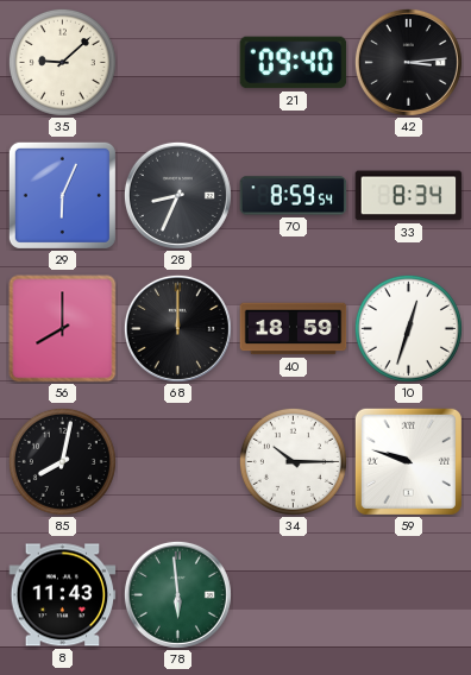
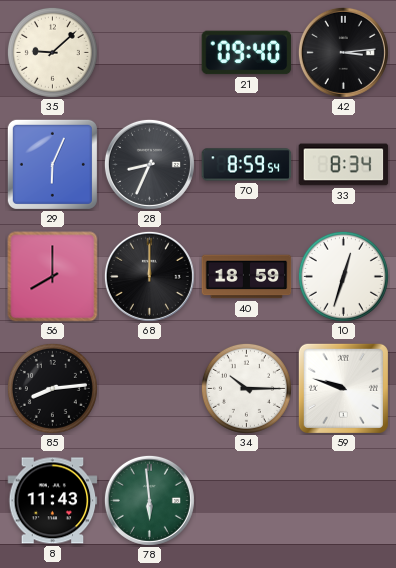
85: 8:02 -> 8:14
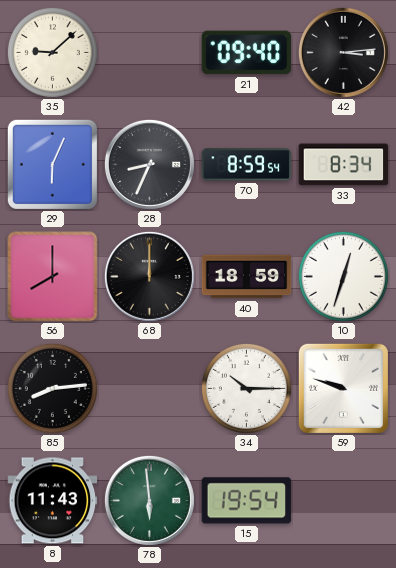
15: none -> 19:54
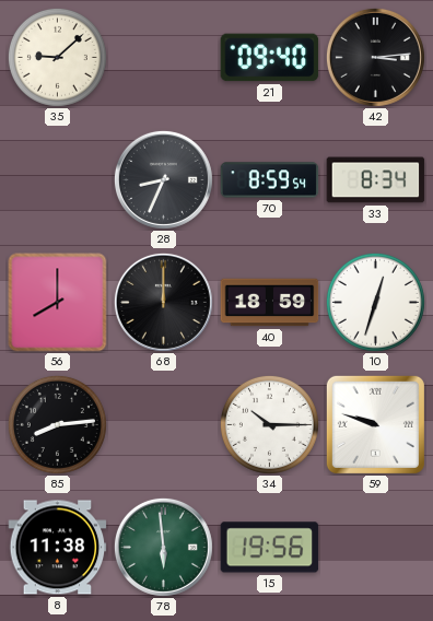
29: 6:04 -> none
8: 11:43 -> 11:38
15: 19:54 -> 19:56
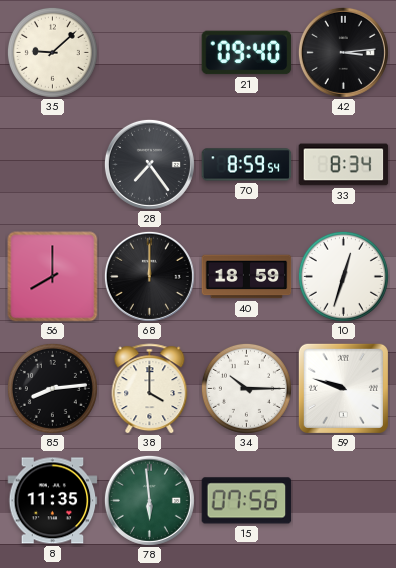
28: 8:34 -> 7:24
38: none -> 4:00
8: 11:38 -> 11:35
15: 19:56 -> 07:56
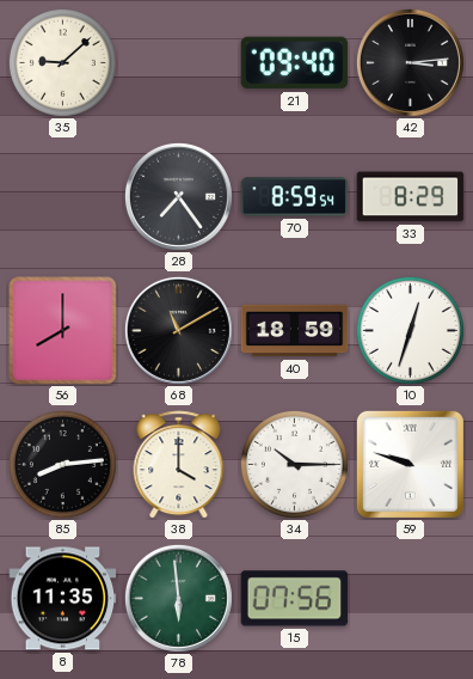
33: 8:34 -> 8:29
68: 12:00 -> 11:10
